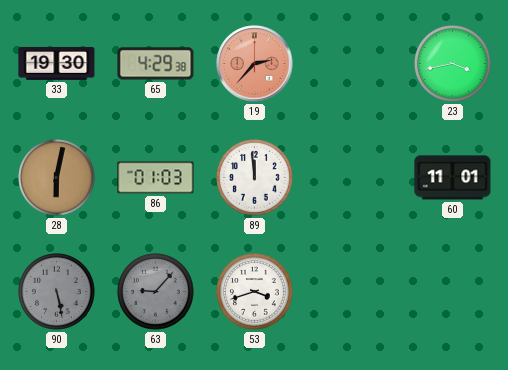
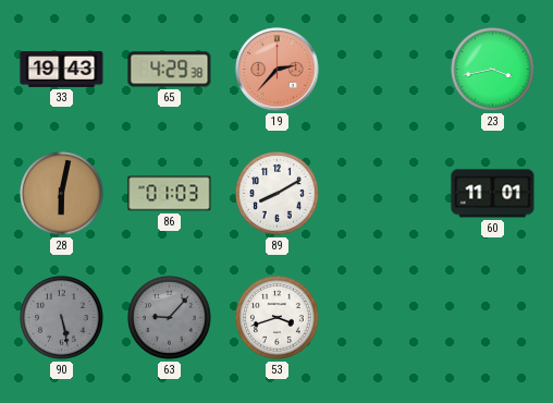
33: 19:30 -> 19:43
89: 11:59 -> 8:10
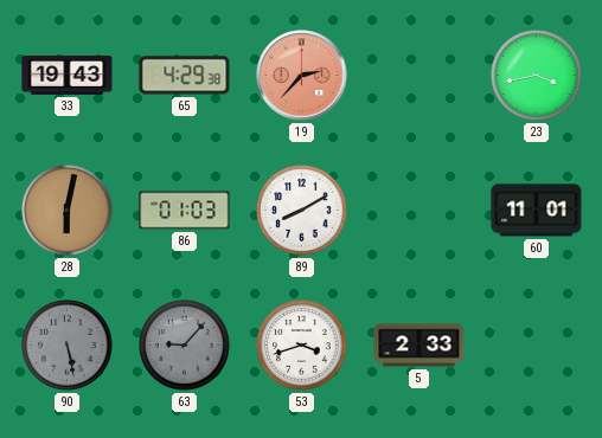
5: none -> 2:33
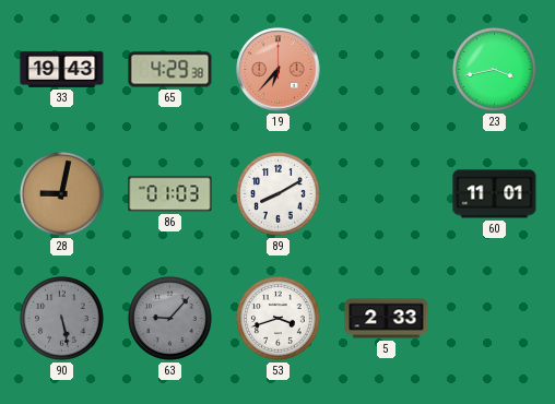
19: 2:37 -> 6:37
28: 6:02 -> 9:02
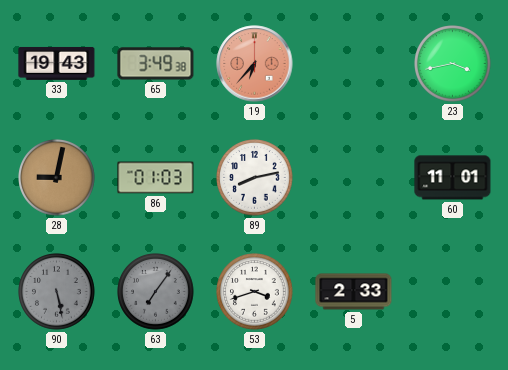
65: 4:29 -> 3:49
89: 8:10 -> 8:13
63: 9:07 -> 7:06
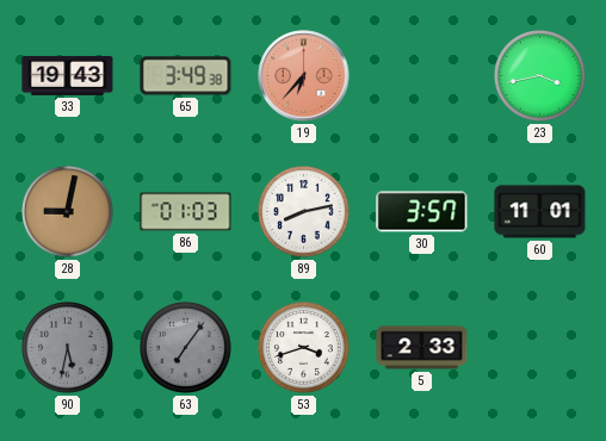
30: none -> 3:57
90: 5:28 -> 5:32
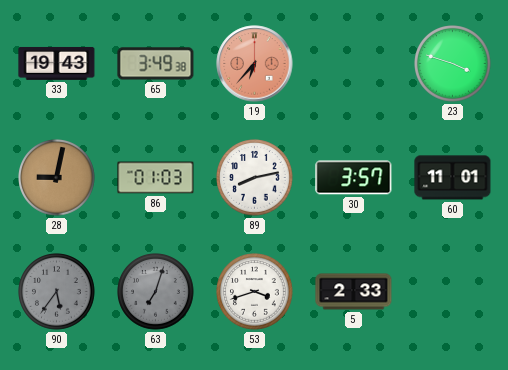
23: 3:43 -> 3:48
90: 5:32 -> 5:36
63: 7:06 -> 7:03
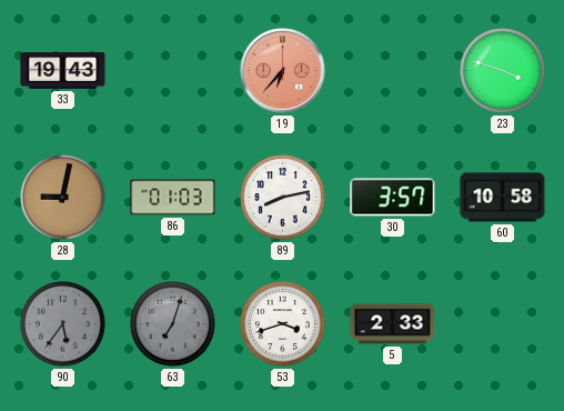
65: 3:49 -> none
60: 11:01 -> 10:58
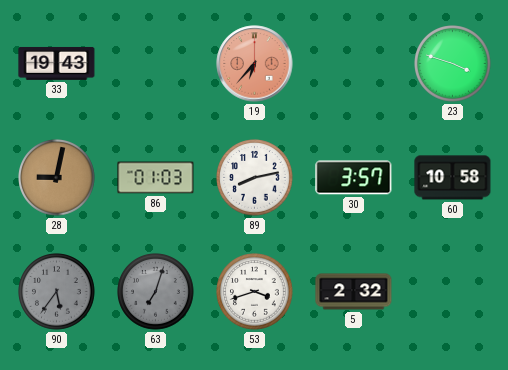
5: 2:33 -> 2:32
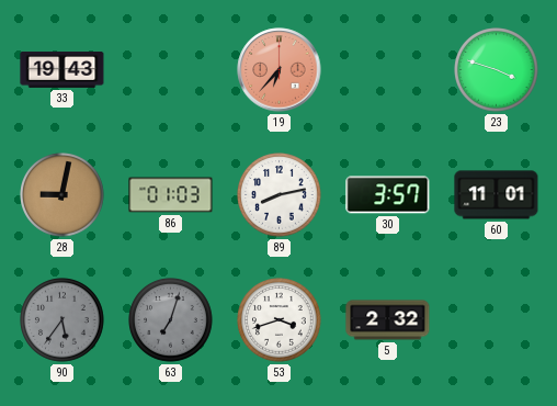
60: 10:58 -> 11:01
